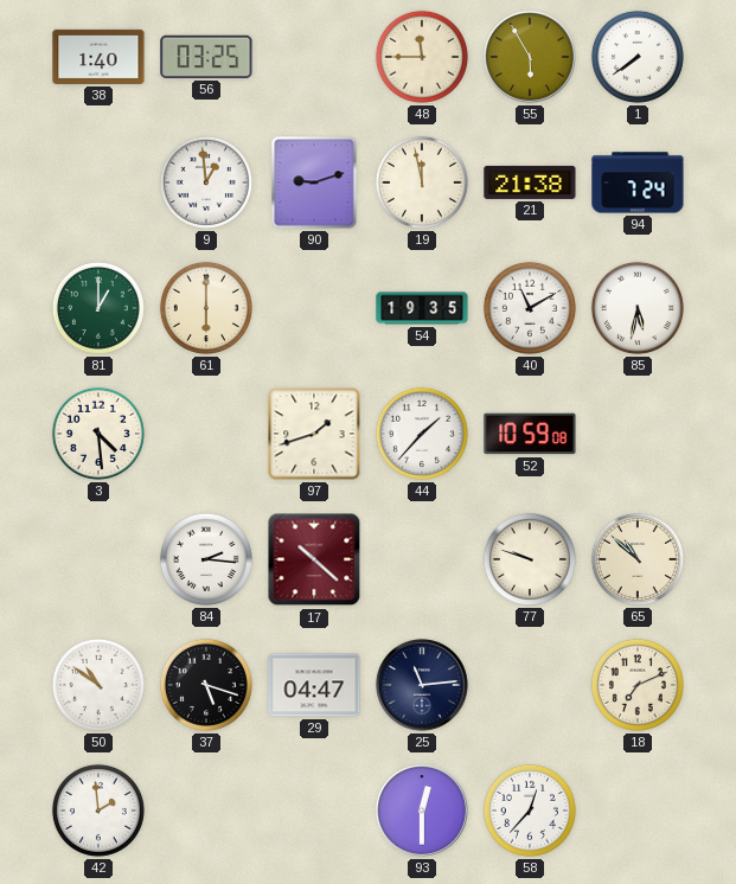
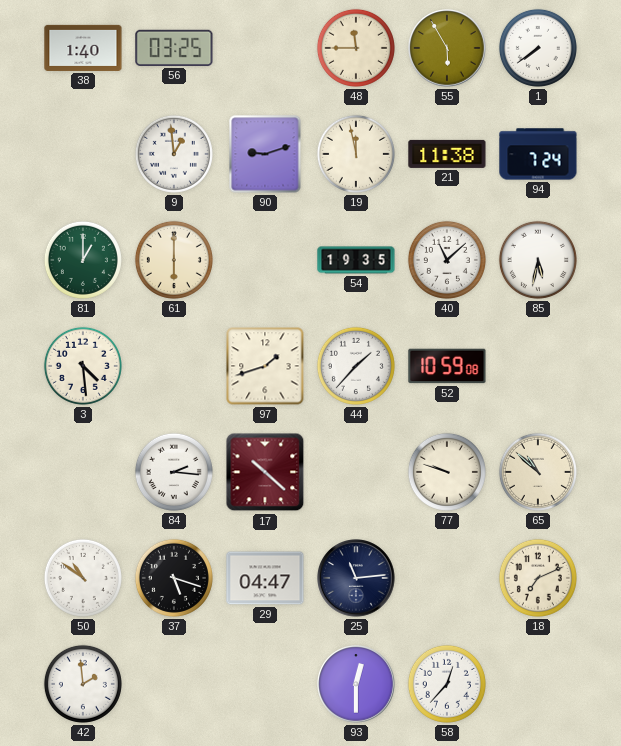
21: 21:38 -> 11:38
40: 11:10 -> 11:08
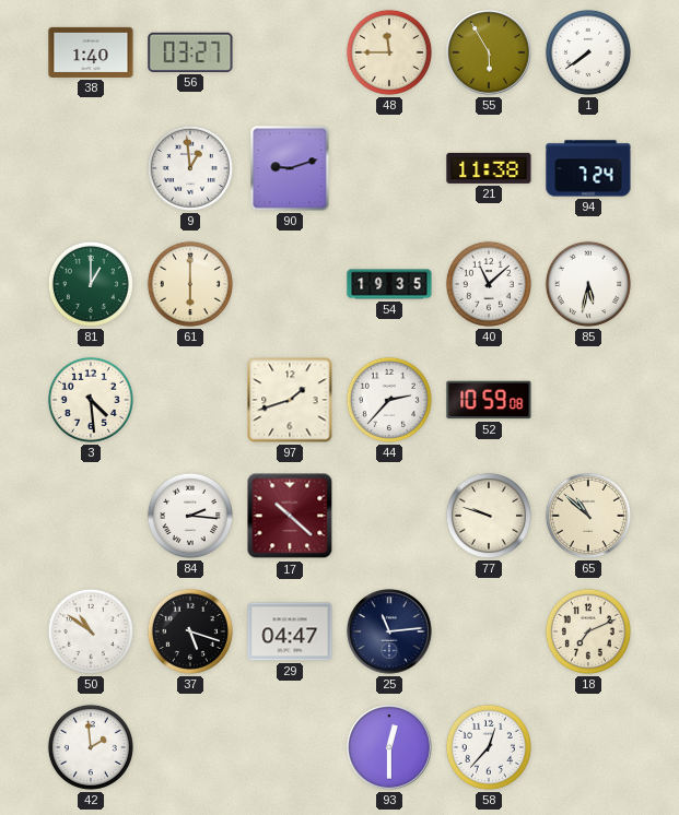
56: 03:25 -> 03:27
19: 11:58 -> none
44: 1:37 -> 2:37
